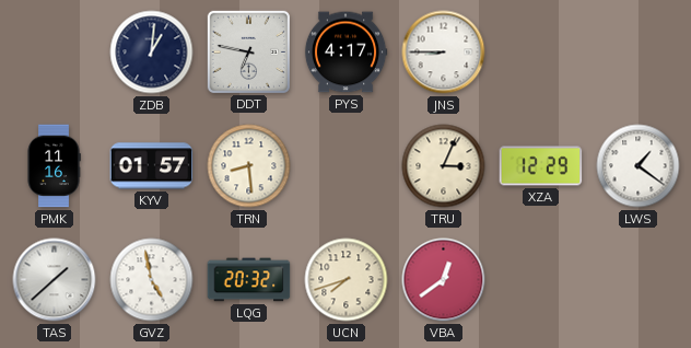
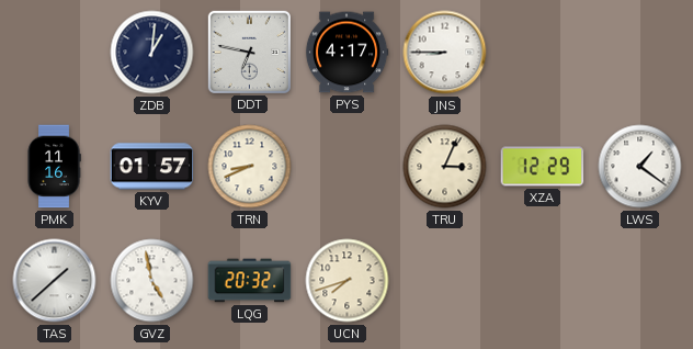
TRN: 8:29 -> 8:41
VBA: 12:39 -> none
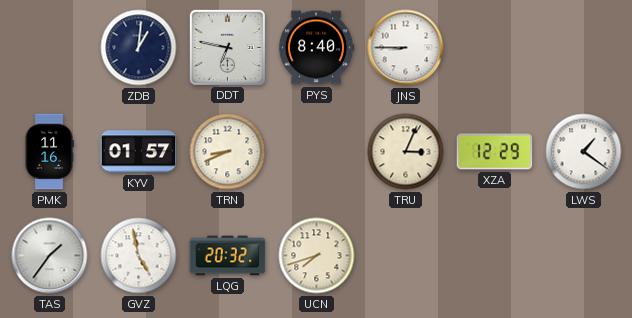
PYS: 4:17 -> 8:40
TAS: 1:38 -> 1:36
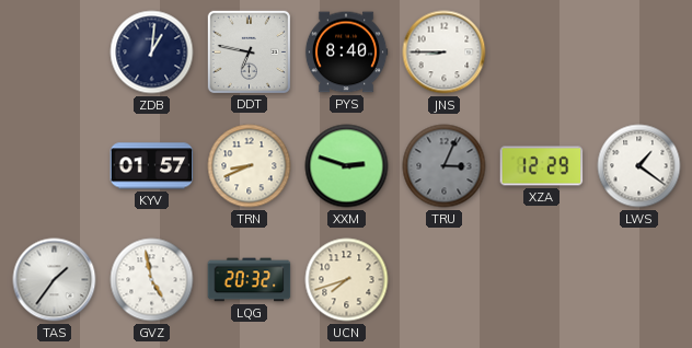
PMK: 11:16 -> none
XXM: none -> 2:48
TRU dial: cream -> grey
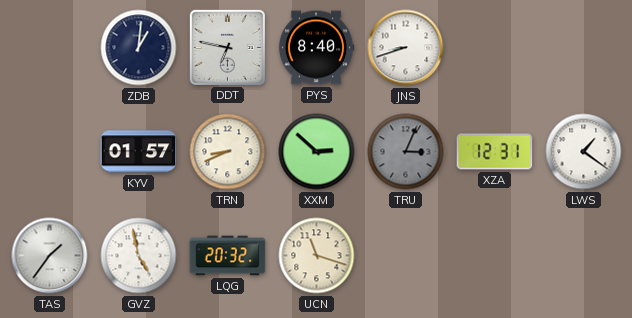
JNS: 8:45 -> 8:42
XXM: 2:48 -> 2:52
XZA: 12:29 -> 12:31
UCN: 7:42 -> 11:18
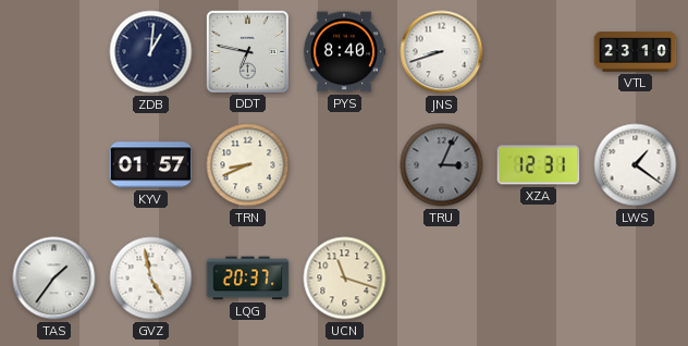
VTL: none -> 23:10
XXM: 2:52 -> none
LQG: 20:32 -> 20:37
